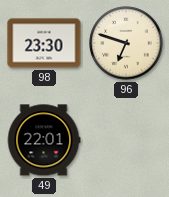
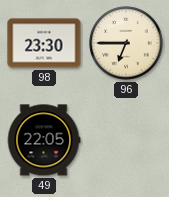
96: 6:48 -> 6:45
49: 22:01 -> 22:05
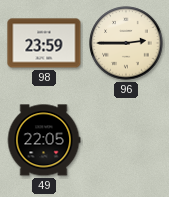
98: 23:30 -> 23:59
96: 6:45 -> 2:45
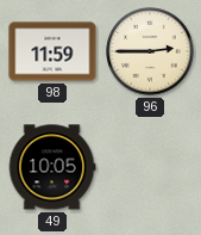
98: 23:59 -> 11:59
49: 22:05 -> 10:05
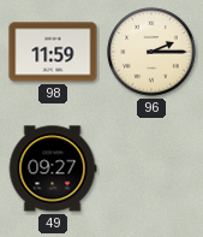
96: 2:45 -> 2:15
49: 10:05 -> 09:27
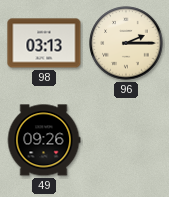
98: 11:59 -> 03:13
49: 09:27 -> 09:26
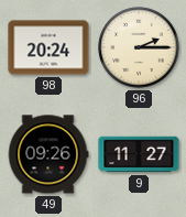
98: 03:13 -> 20:24
9: none -> 11:27
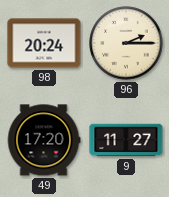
49: 09:26 -> 17:20
